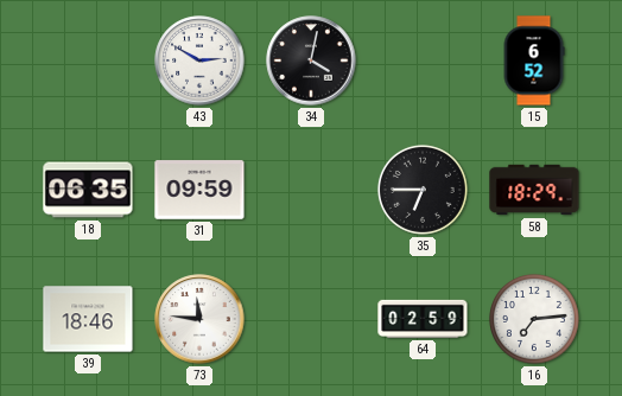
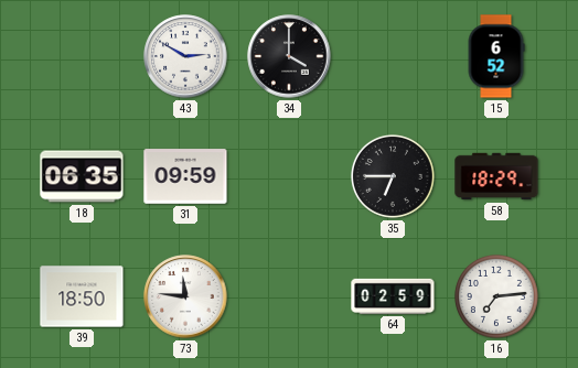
34: 4:02 -> 4:00
39: 18:46 -> 18:50
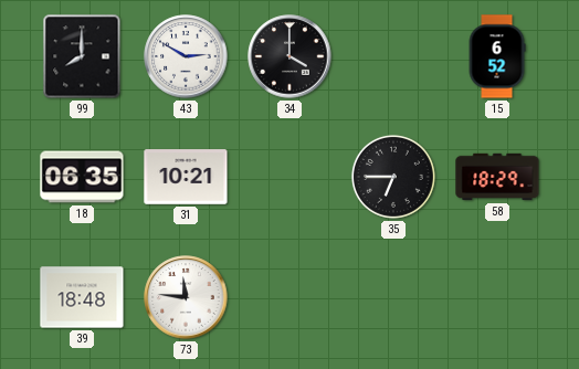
99: none -> 8:00
31: 09:59 -> 10:21
39: 18:50 -> 18:48
64: 02:59 -> none
16: 7:14 -> none
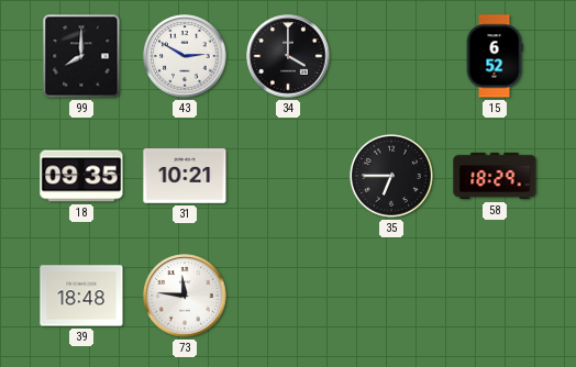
18: 06:35 -> 09:35
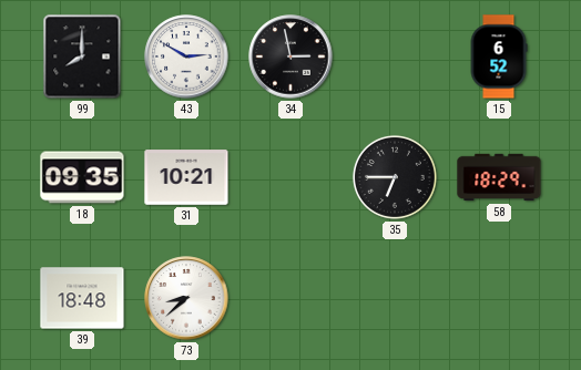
34: 4:00 -> 2:58
73: 11:46 -> 8:38
